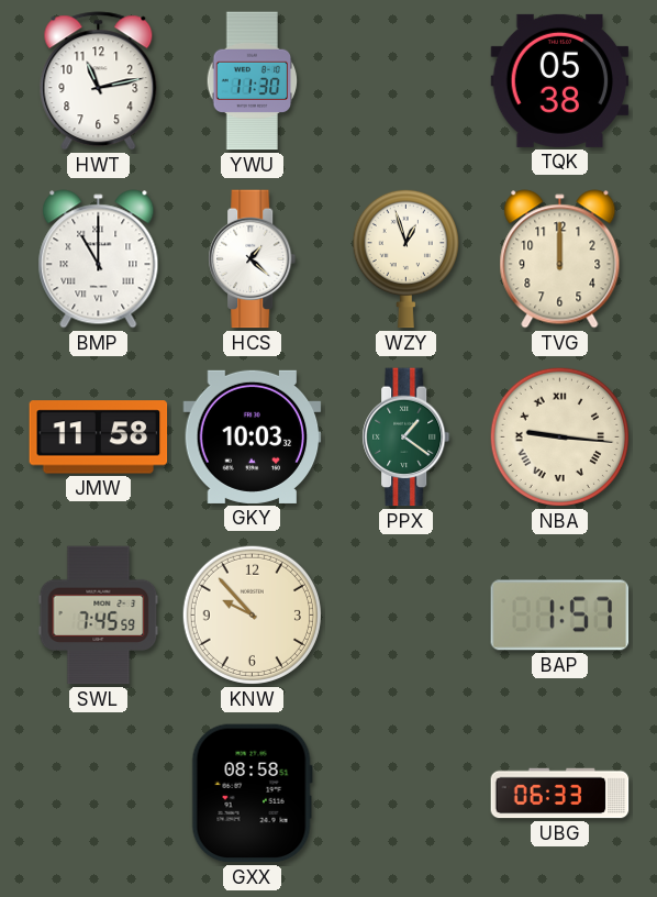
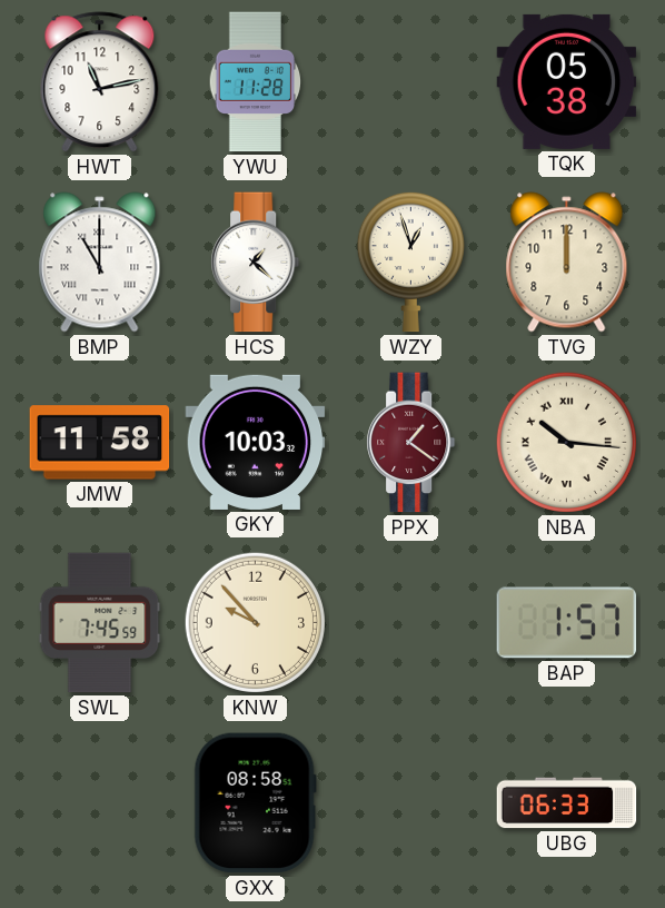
YWU: 11:30 -> 11:28
PPX dial: green -> burgundy
NBA: 9:16 -> 10:16
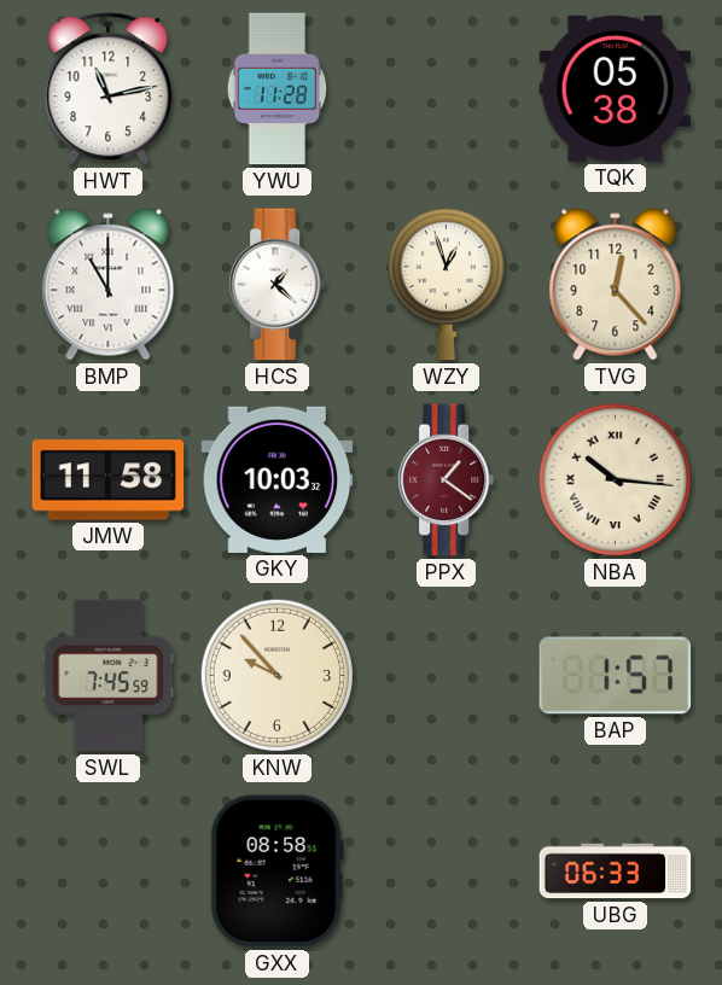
TVG: 12:00 -> 12:23
